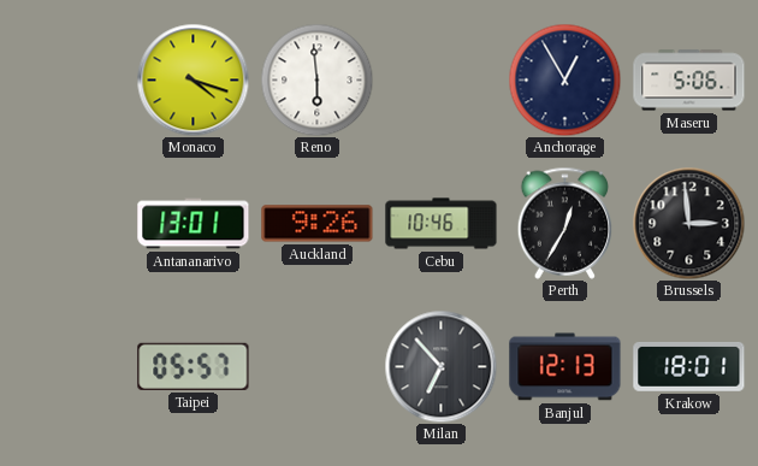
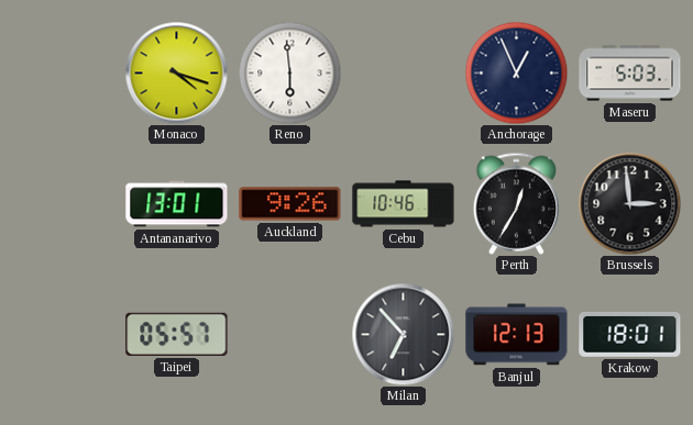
Anchorage: 12:55 -> 12:56
Maseru: 5:06 -> 5:03
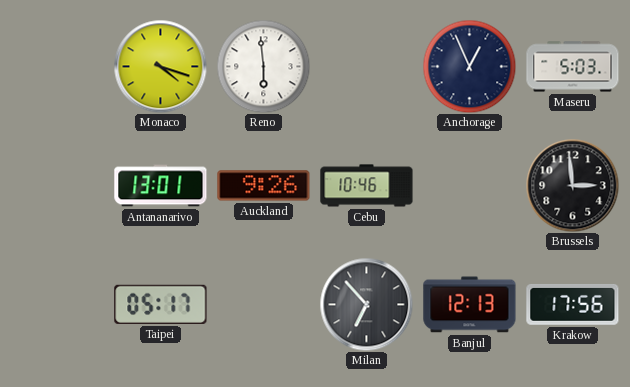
Perth: 12:35 -> none
Taipei: 05:57 -> 05:17
Krakow: 18:01 -> 17:56
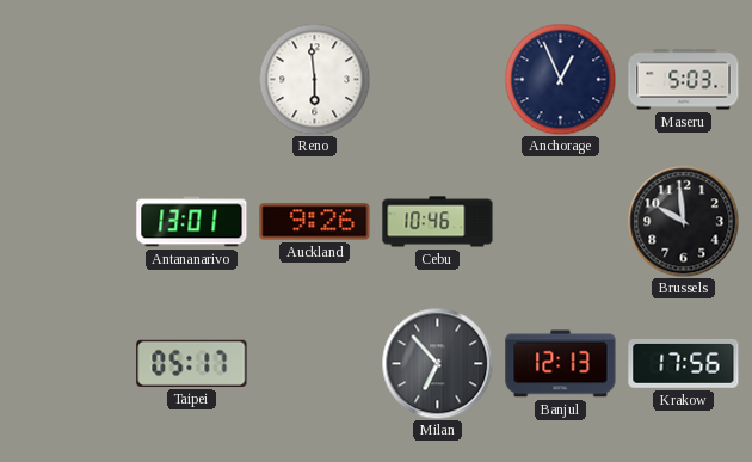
Monaco: 4:18 -> none
Brussels: 2:59 -> 9:59
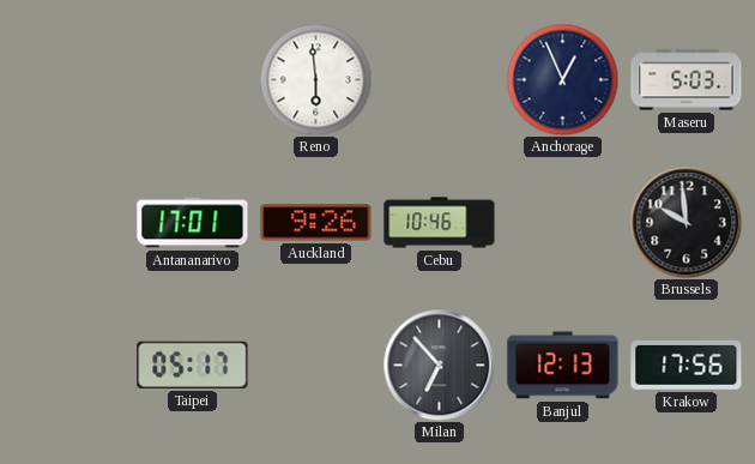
Antananarivo: 13:01 -> 17:01
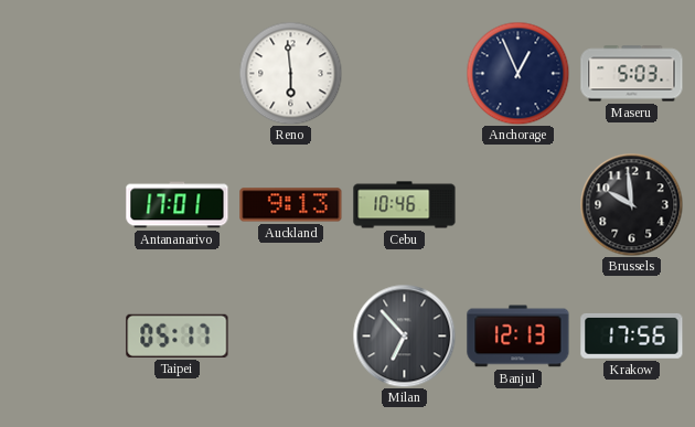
Auckland: 9:26 -> 9:13
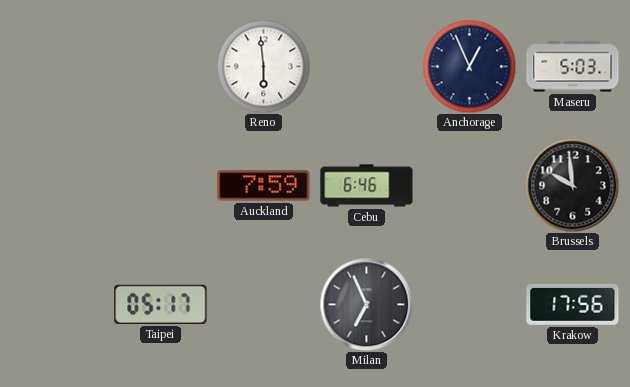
Antananarivo: 17:01 -> none
Auckland: 9:13 -> 7:59
Cebu: 10:46 -> 6:46
Milan: 6:53 -> 6:56
Banjul: 12:13 -> none
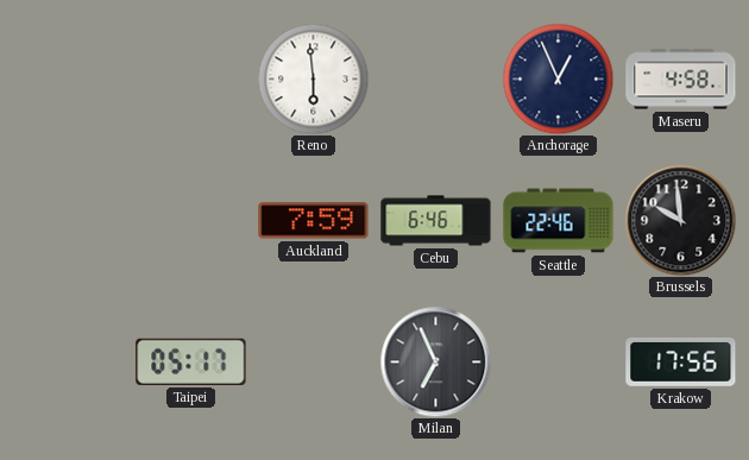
Maseru: 5:03 -> 4:58
Seattle: none -> 22:46
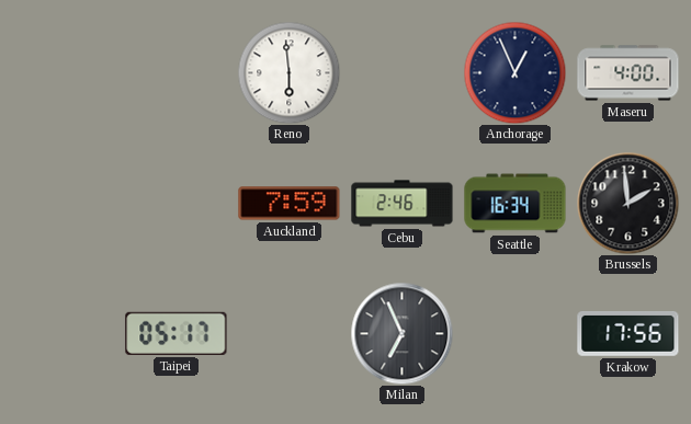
Maseru: 4:58 -> 4:00
Cebu: 6:46 -> 2:46
Seattle: 22:46 -> 16:34
Brussels: 9:59 -> 1:59
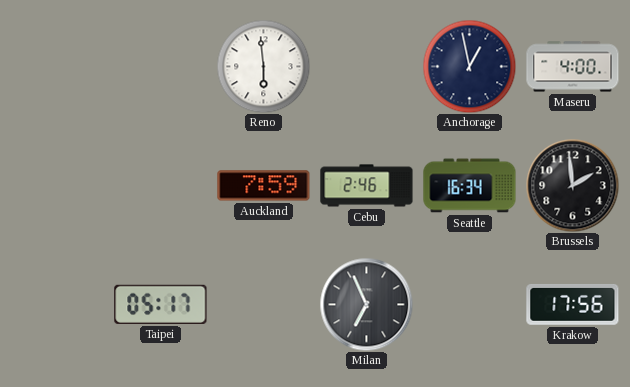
Anchorage: 12:56 -> 12:58
